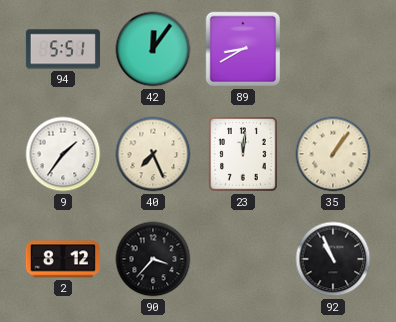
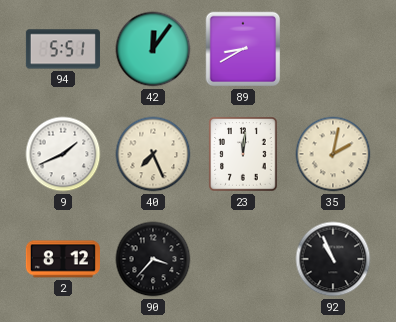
9: 1:36 -> 1:41
35: 1:06 -> 2:02
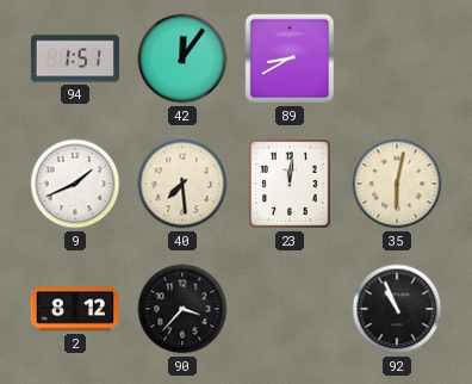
94: 5:51 -> 1:51
40: 7:26 -> 7:29
35: 2:02 -> 6:02
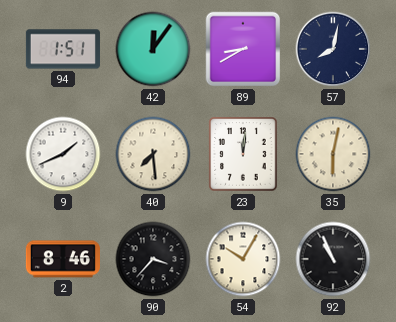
57: none -> 8:02
2: 8:12 -> 8:46
54: none -> 10:05
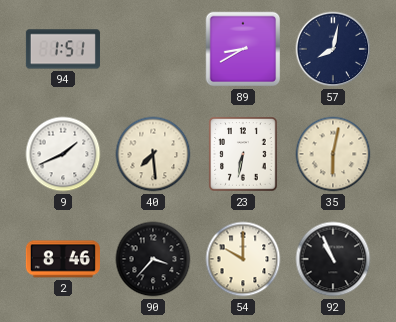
42: 12:06 -> none
23: 12:01 -> 6:32
54: 10:05 -> 10:00
